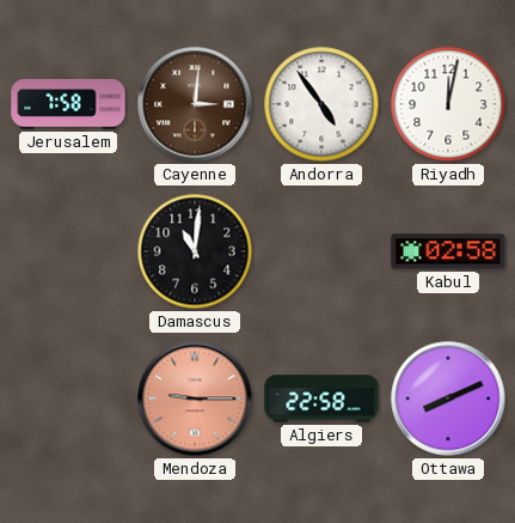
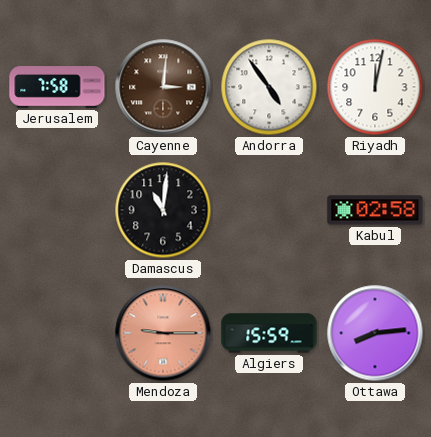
Algiers: 22:58 -> 15:59
Ottawa: 8:11 -> 8:14
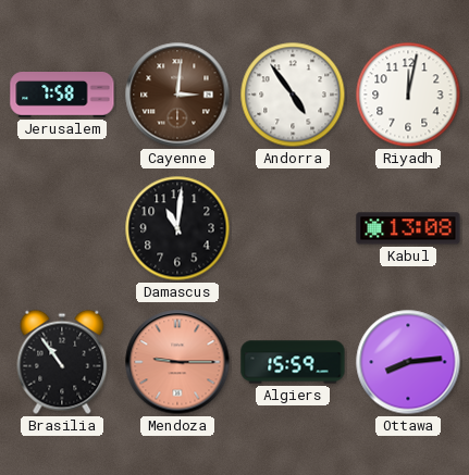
Kabul: 02:58 -> 13:08
Brasilia: none -> 10:54
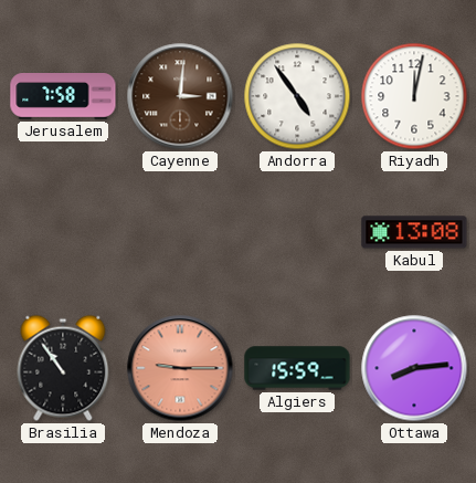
Damascus: 11:01 -> none
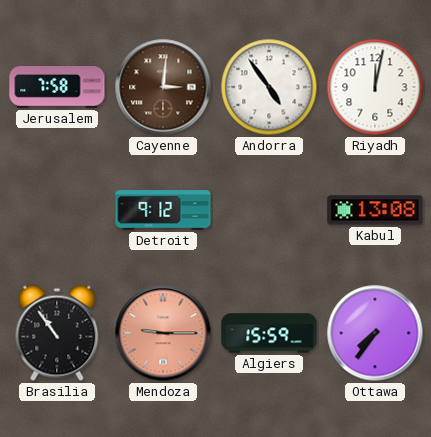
Detroit: none -> 9:12
Ottawa: 8:14 -> 7:36
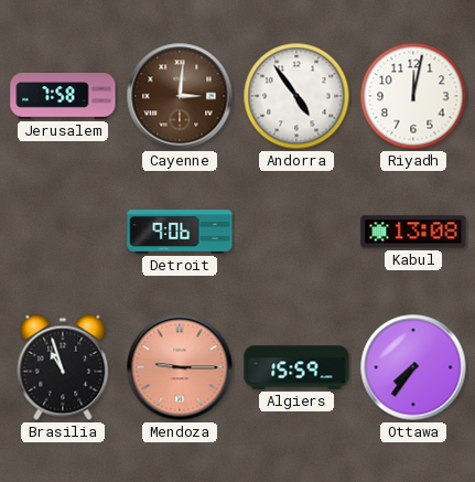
Detroit: 9:12 -> 9:06
Brasilia: 10:54 -> 10:57
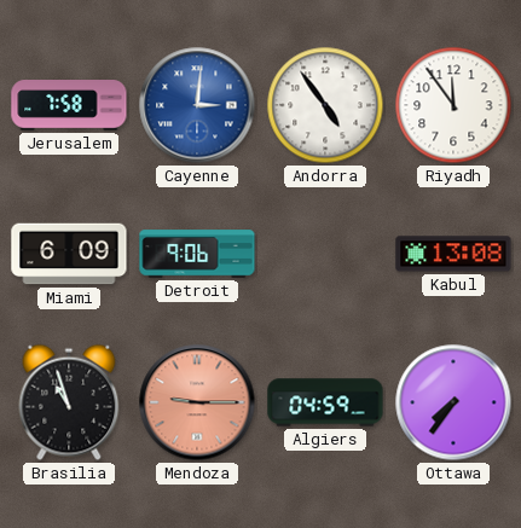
Cayenne dial: brown -> blue
Riyadh: 12:02 -> 11:54
Miami: none -> 6:09
Algiers: 15:59 -> 04:59
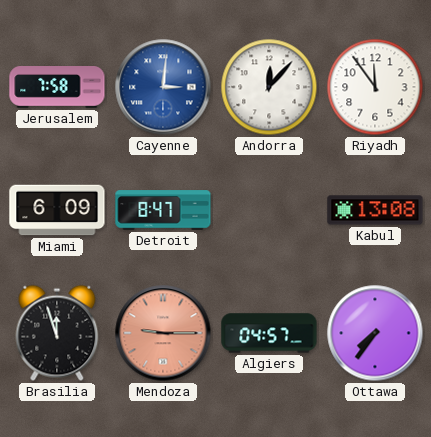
Andorra: 4:54 -> 12:07
Detroit: 9:06 -> 8:47
Brasilia: 10:57 -> 11:57
Algiers: 04:59 -> 04:57
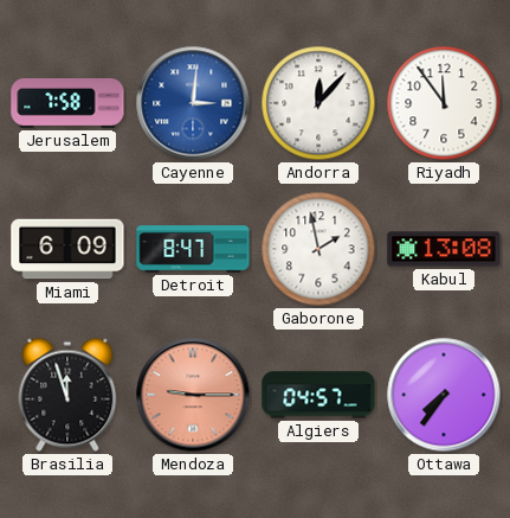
Gaborone: none -> 1:58
